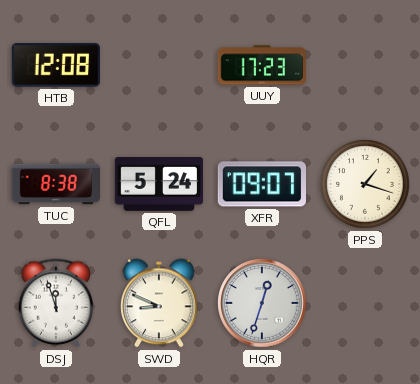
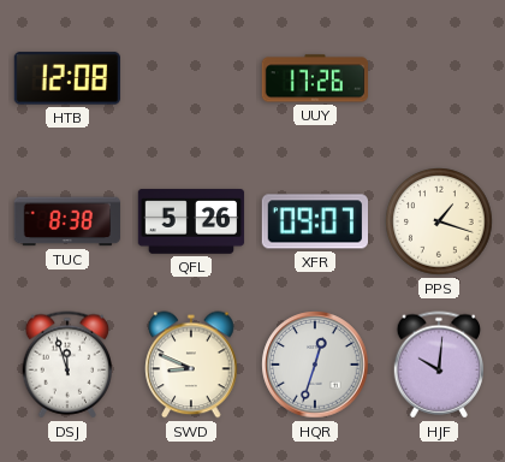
UUY: 17:23 -> 17:26
QFL: 5:24 -> 5:26
HJF: none -> 10:01
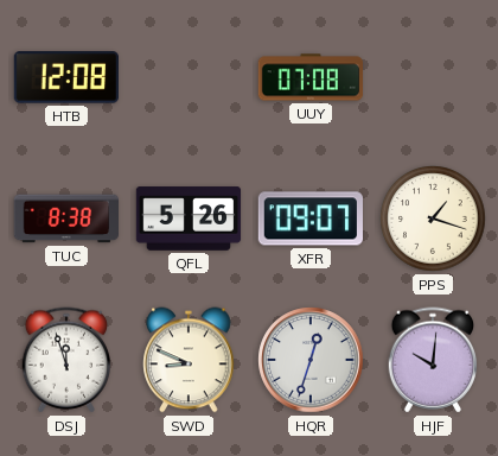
UUY: 17:26 -> 07:08
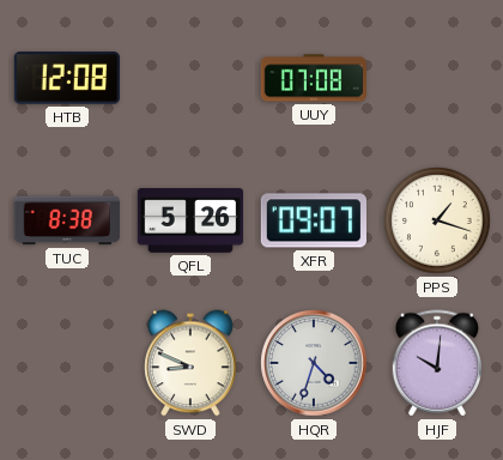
DSJ: 11:57 -> none
HQR: 12:33 -> 4:33
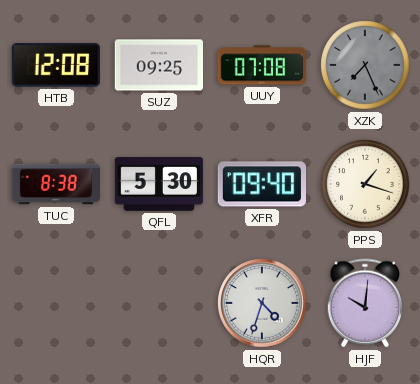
SUZ: none -> 09:25
XZK: none -> 7:26
QFL: 5:26 -> 5:30
XFR: 09:07 -> 09:40
SWD: 8:49 -> none
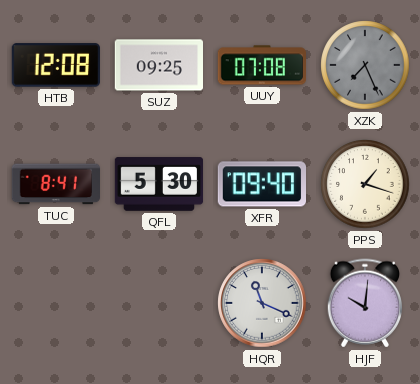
TUC: 8:38 -> 8:41
HQR: 4:33 -> 11:19
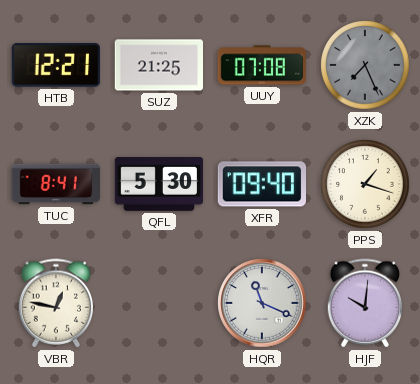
HTB: 12:08 -> 12:21
SUZ: 09:25 -> 21:25
VBR: none -> 12:47
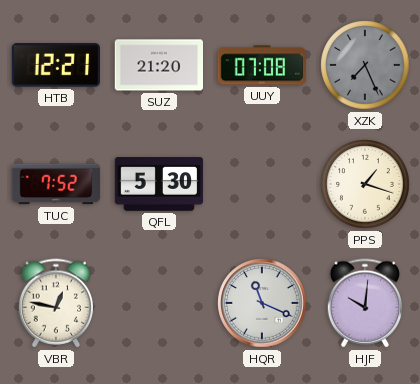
SUZ: 21:25 -> 21:20
TUC: 8:41 -> 7:52
XFR: 09:40 -> none
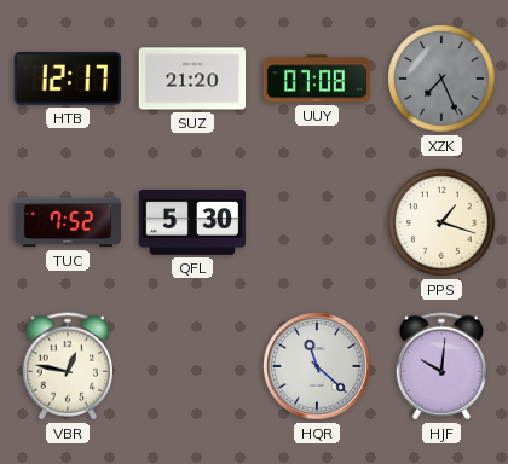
HTB: 12:21 -> 12:17
HQR: 11:19 -> 11:22
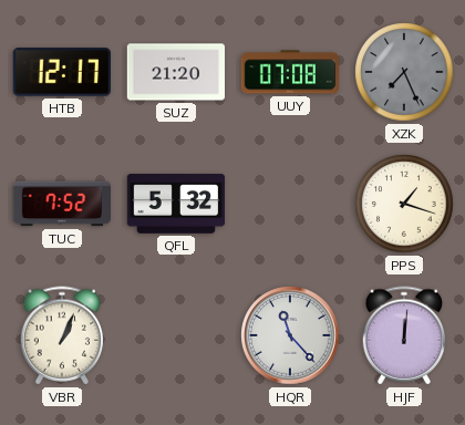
QFL: 5:30 -> 5:32
VBR: 12:47 -> 1:04
HQR: 11:22 -> 11:23
HJF: 10:01 -> 12:01
